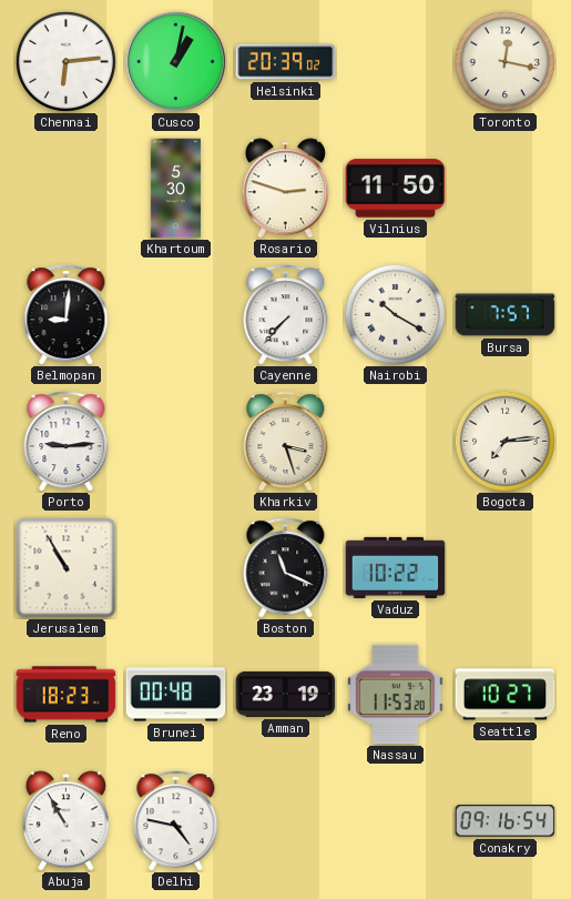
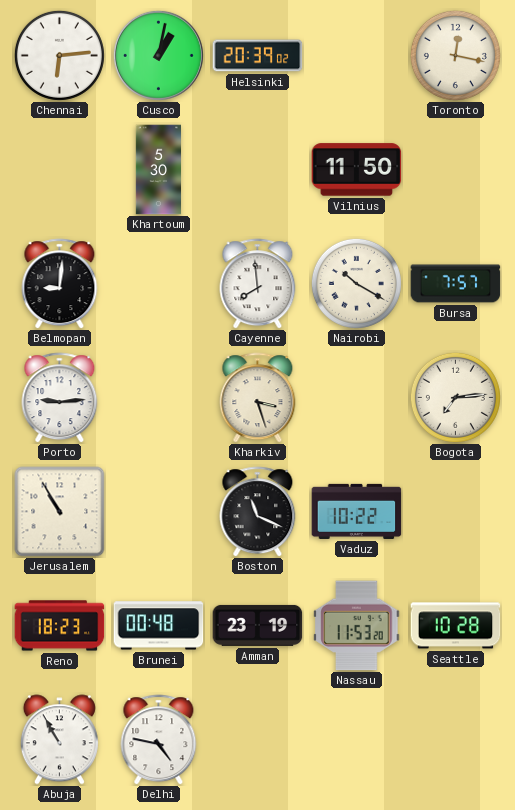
Rosario: 2:48 -> none
Cayenne: 7:37 -> 7:59
Seattle: 10:27 -> 10:28
Conakry: 09:16 -> none
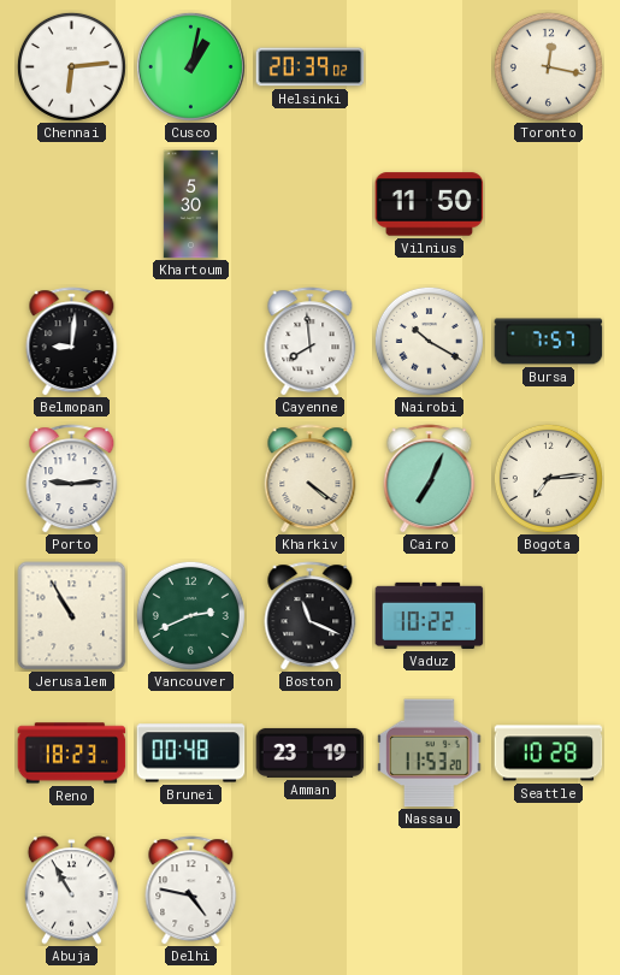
Kharkiv: 3:27 -> 4:21
Cairo: none -> 7:04
Vancouver: none -> 2:41
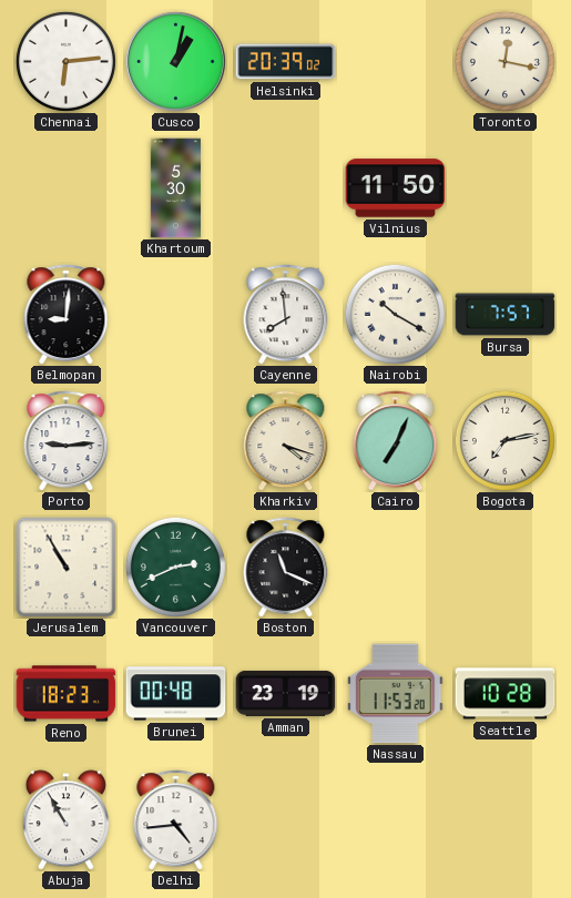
Kharkiv: 4:21 -> 4:18
Bogota: 7:14 -> 7:13
Vaduz: 10:22 -> none
Delhi: 4:47 -> 4:44
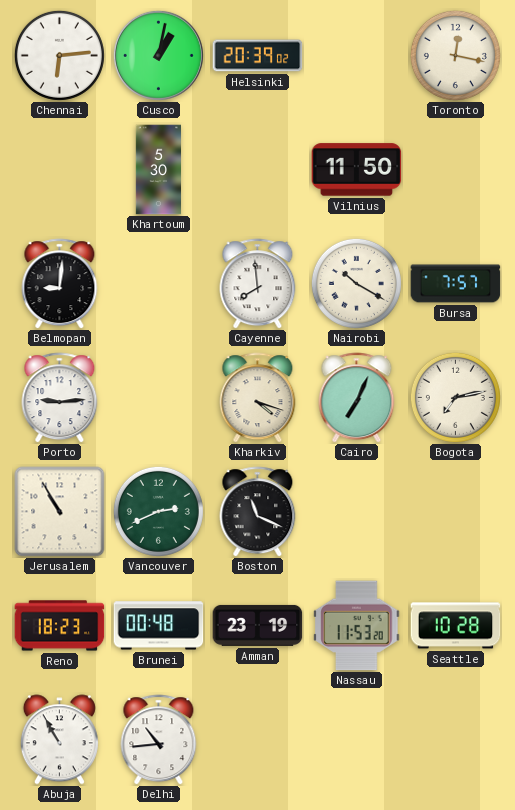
Delhi: 4:44 -> 10:44
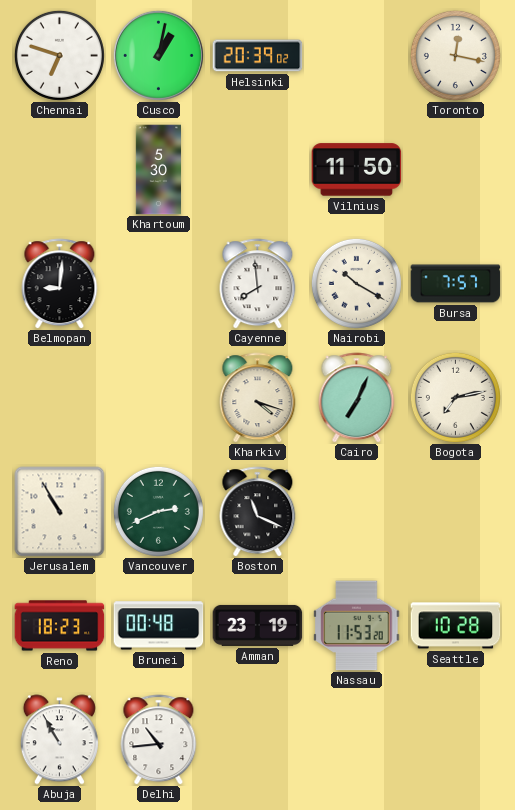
Chennai: 6:14 -> 6:48
Porto: 9:14 -> none
